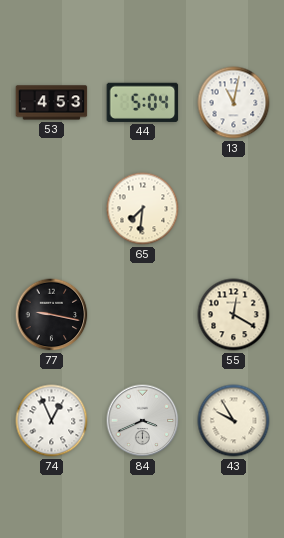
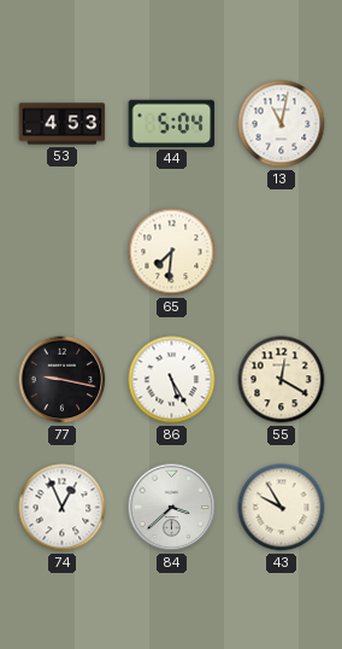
86: none -> 5:25
84: 3:41 -> 3:38
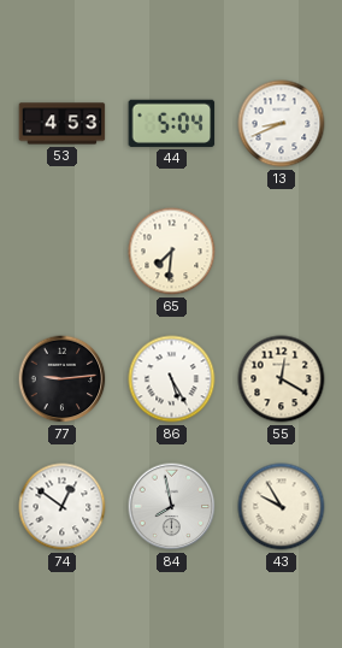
13: 11:02 -> 8:41
77: 9:17 -> 9:14
74: 12:56 -> 12:51
84: 3:38 -> 7:58
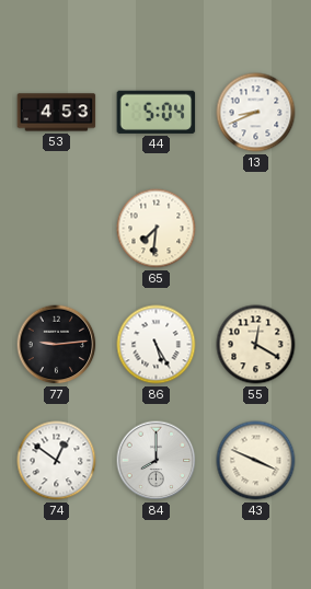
84: 7:58 -> 8:00
43: 9:55 -> 3:49
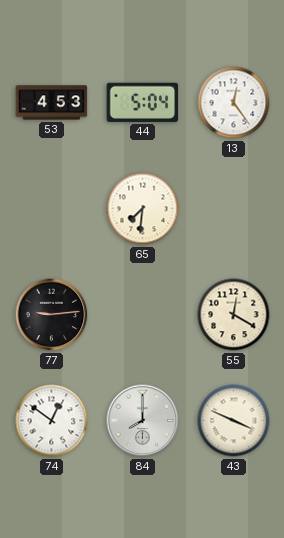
13: 8:41 -> 12:24
86: 5:25 -> none
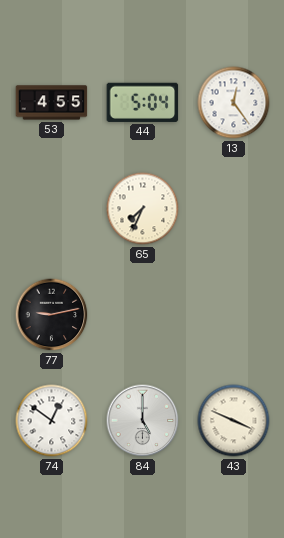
53: 4:53 -> 4:55
65: 7:31 -> 7:34
77: 9:14 -> 9:13
55: 12:20 -> none
84: 8:00 -> 5:00
